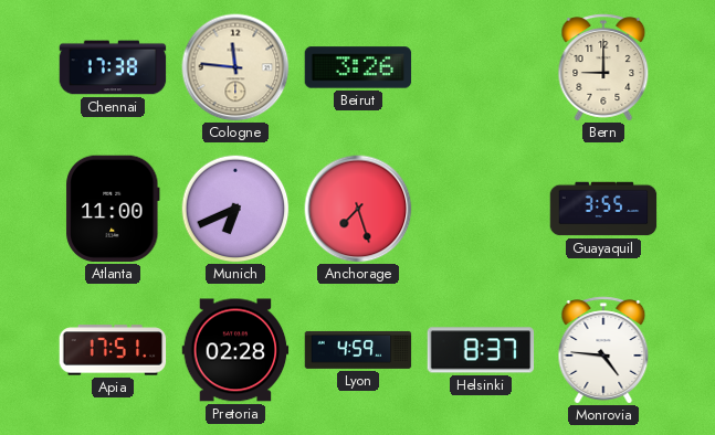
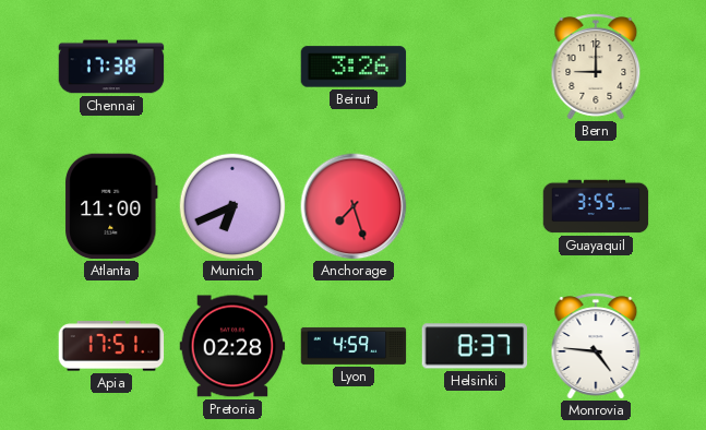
Cologne: 11:46 -> none
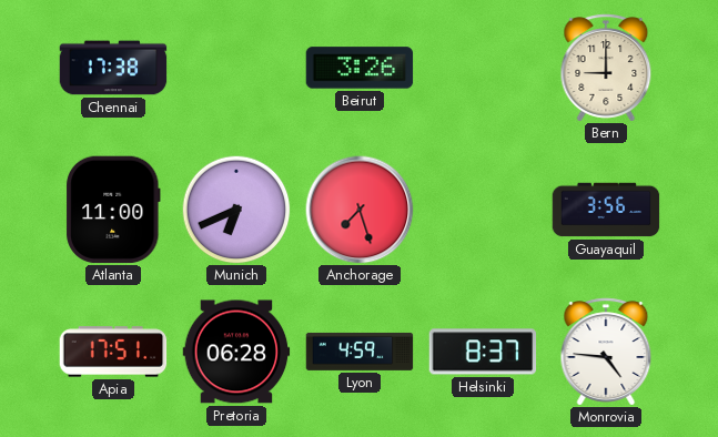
Guayaquil: 3:55 -> 3:56
Pretoria: 02:28 -> 06:28
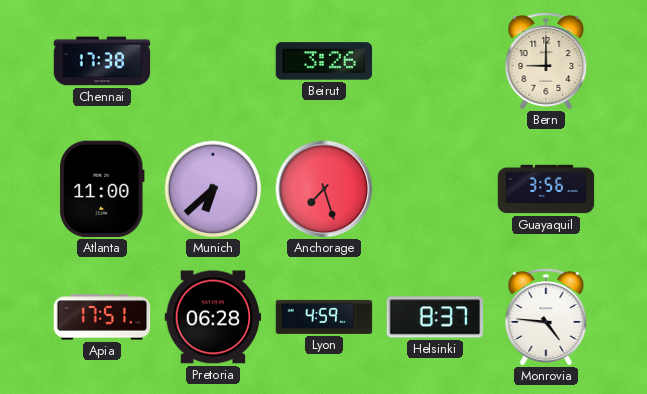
Munich: 6:41 -> 6:38
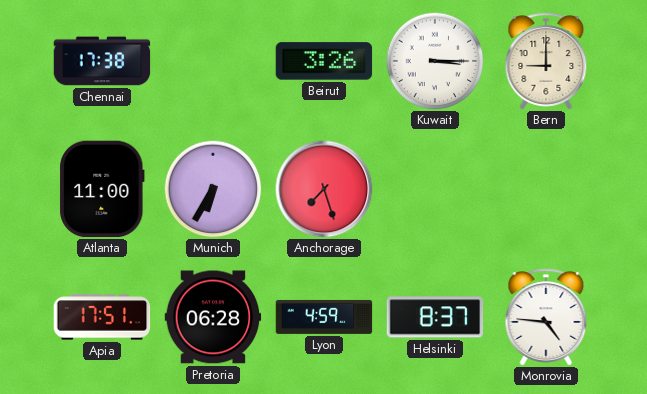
Kuwait: none -> 3:15
Munich: 6:38 -> 6:35
Guayaquil: 3:56 -> none
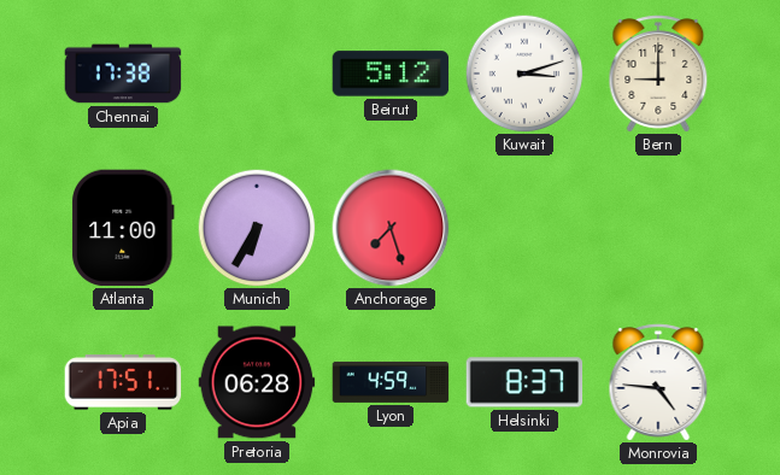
Beirut: 3:26 -> 5:12
Kuwait: 3:15 -> 3:12
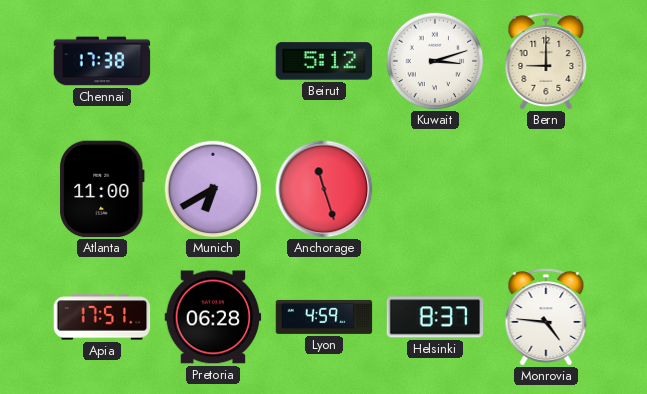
Munich: 6:35 -> 6:40
Anchorage: 7:27 -> 11:27
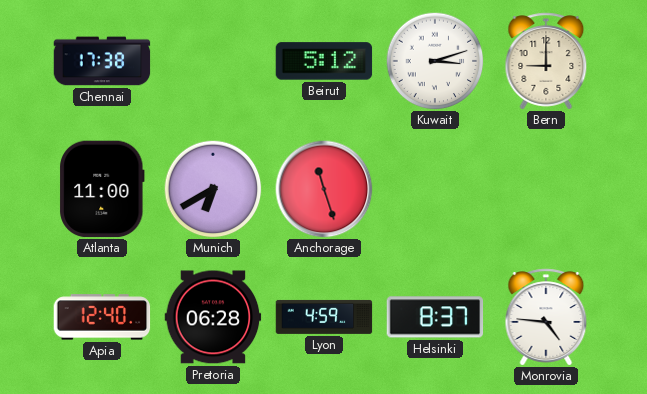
Apia: 17:51 -> 12:40
